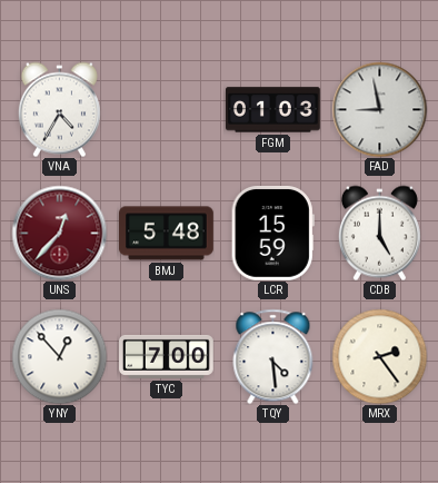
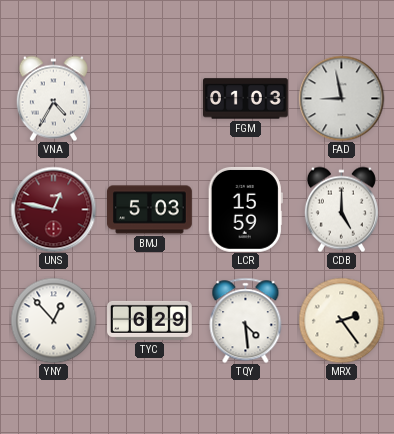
UNS: 12:37 -> 12:47
BMJ: 5:48 -> 5:03
TYC: 7:00 -> 6:29
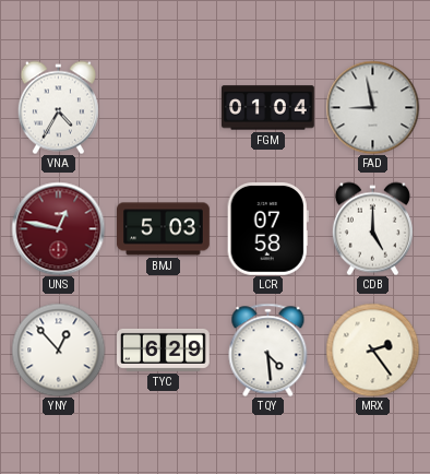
FGM: 01:03 -> 01:04
LCR: 15:59 -> 07:58
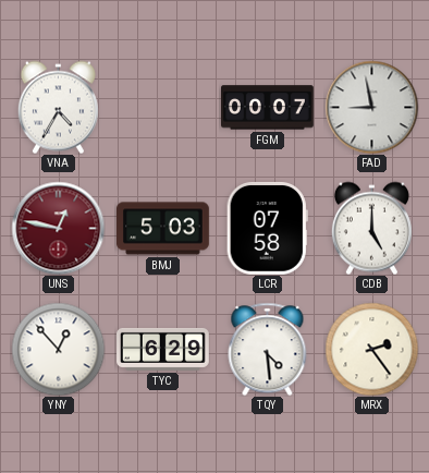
FGM: 01:04 -> 00:07
